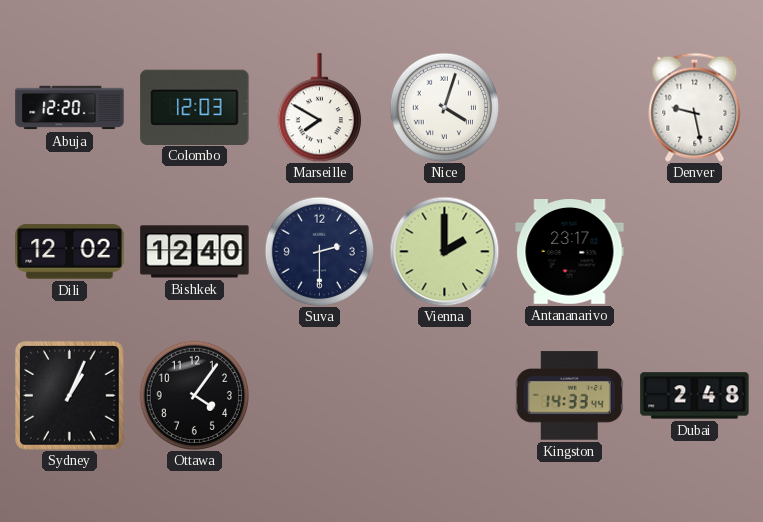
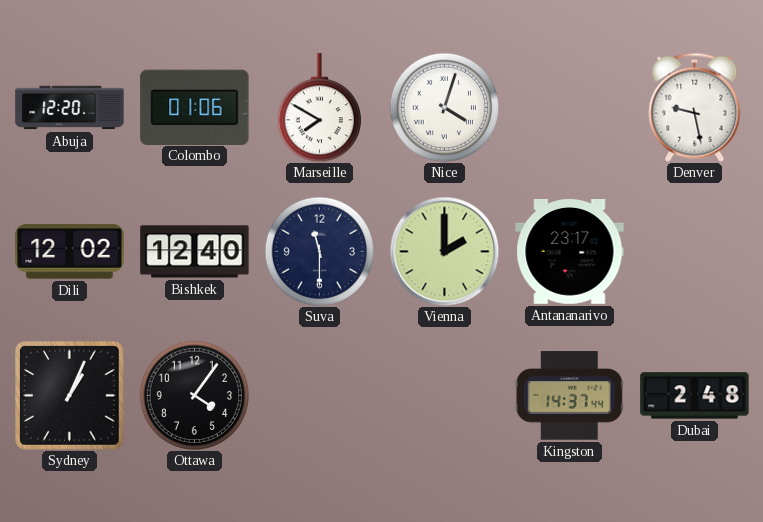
Colombo: 12:03 -> 01:06
Suva: 2:30 -> 11:30
Kingston: 14:33 -> 14:37
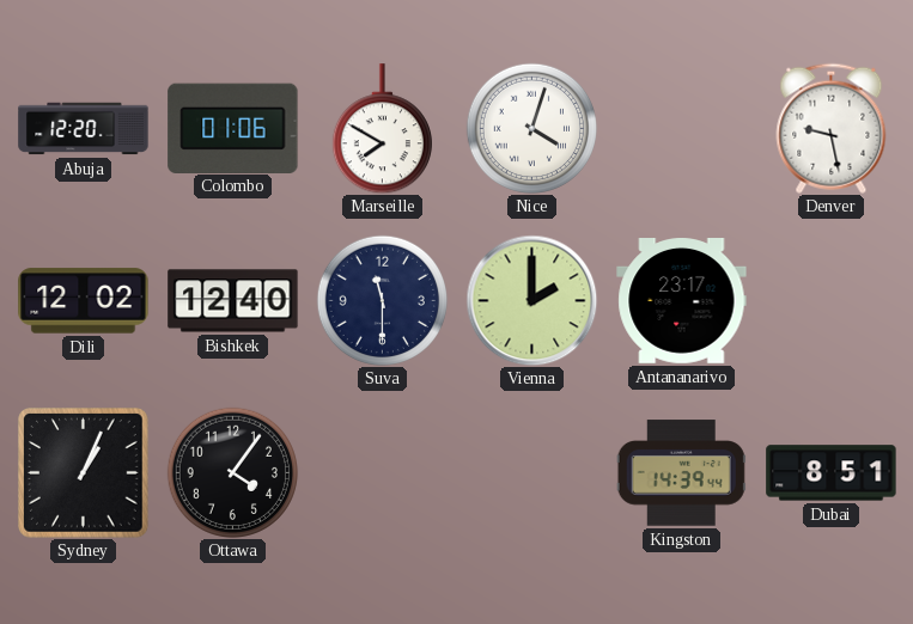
Kingston: 14:37 -> 14:39
Dubai: 2:48 -> 8:51
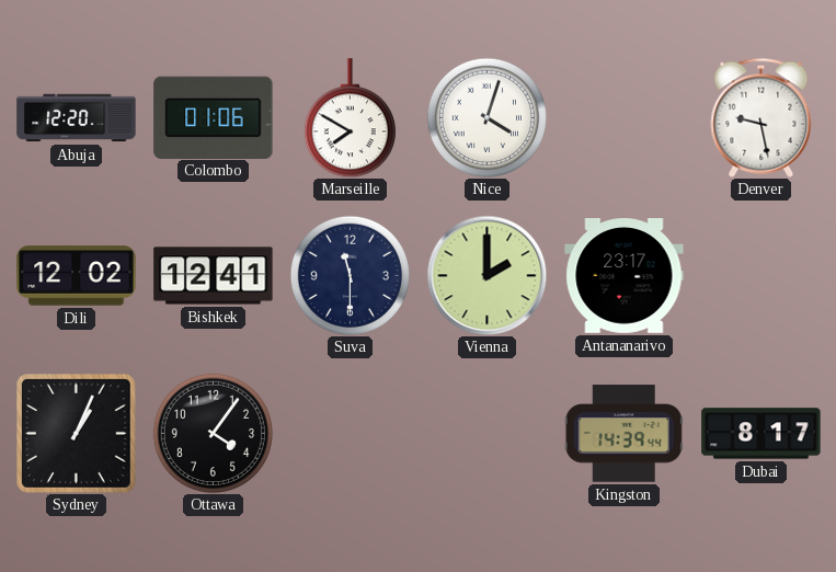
Bishkek: 12:40 -> 12:41
Dubai: 8:51 -> 8:17
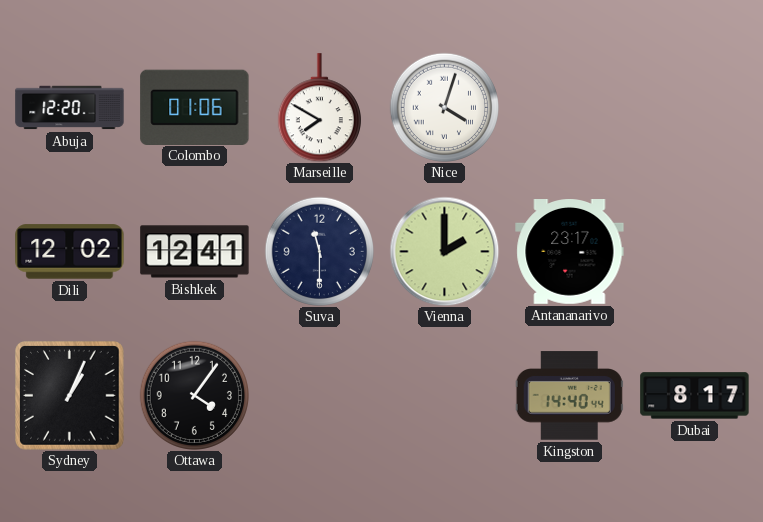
Denver: 9:28 -> none
Kingston: 14:39 -> 14:40
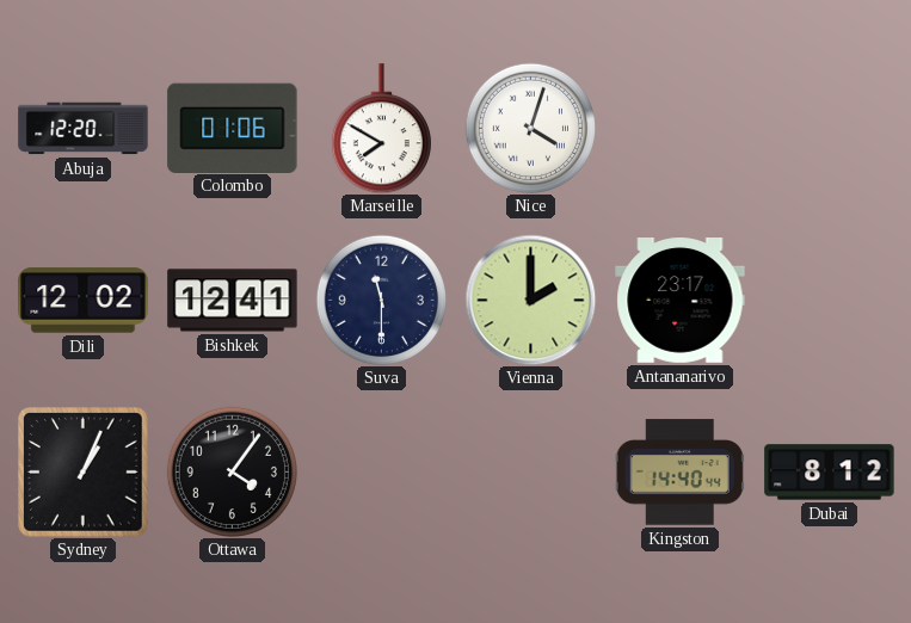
Dubai: 8:17 -> 8:12
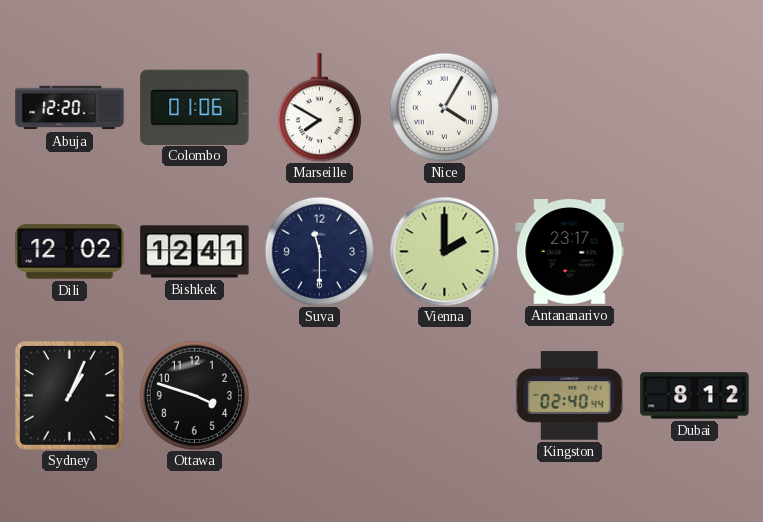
Nice: 4:03 -> 4:05
Ottawa: 4:06 -> 3:48
Kingston: 14:40 -> 02:40
